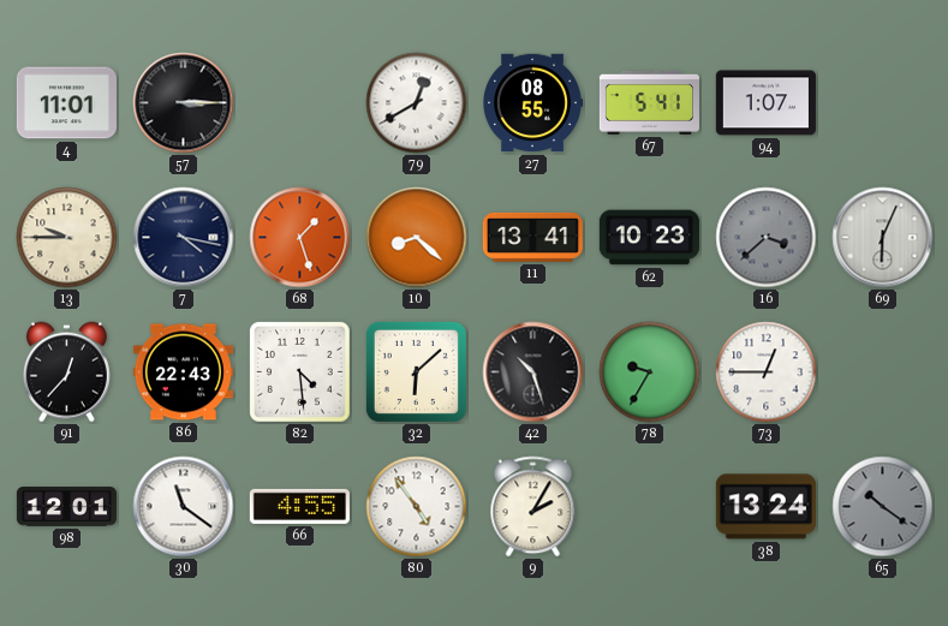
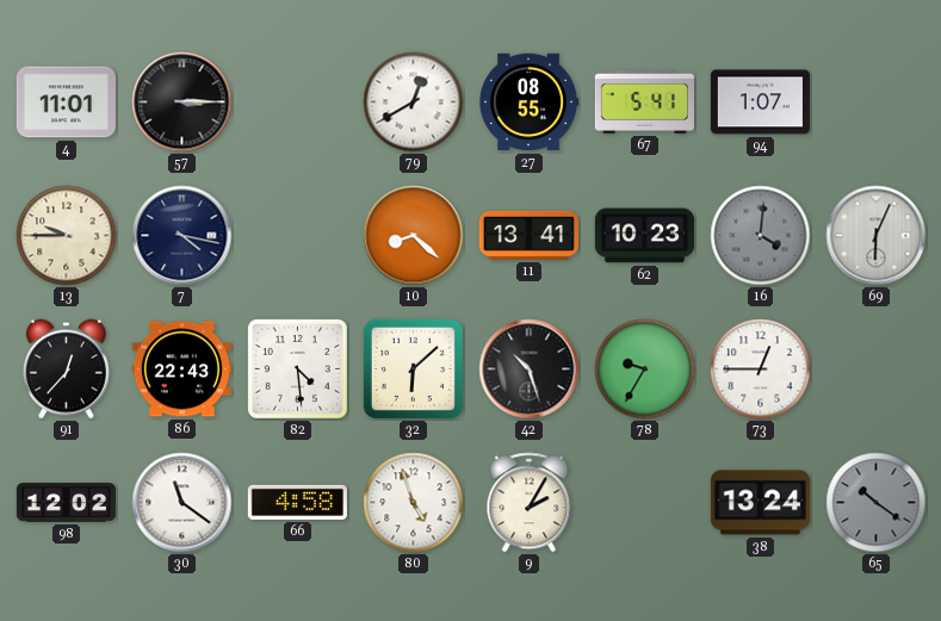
68: 1:27 -> none
16: 3:38 -> 4:01
98: 12:01 -> 12:02
66: 4:55 -> 4:58
80: 4:54 -> 4:57
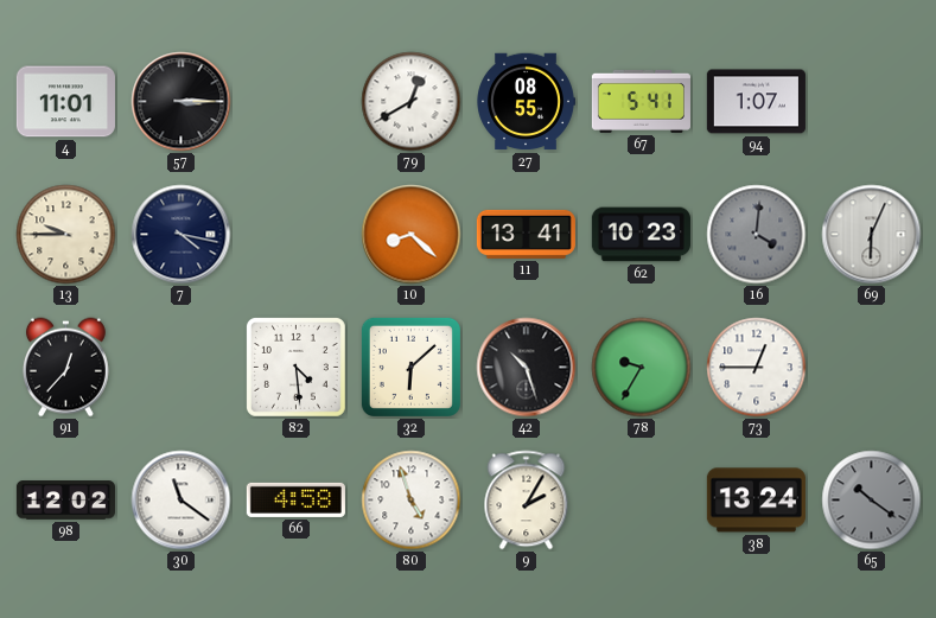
86: 22:43 -> none
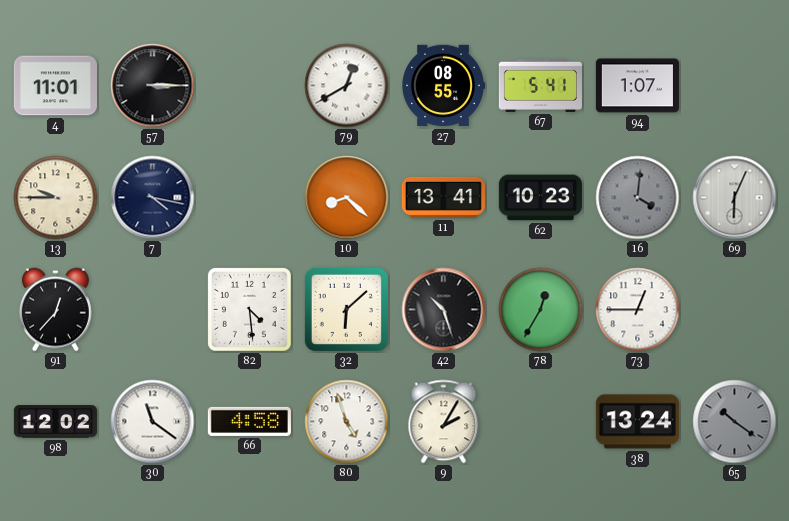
78: 9:35 -> 12:35
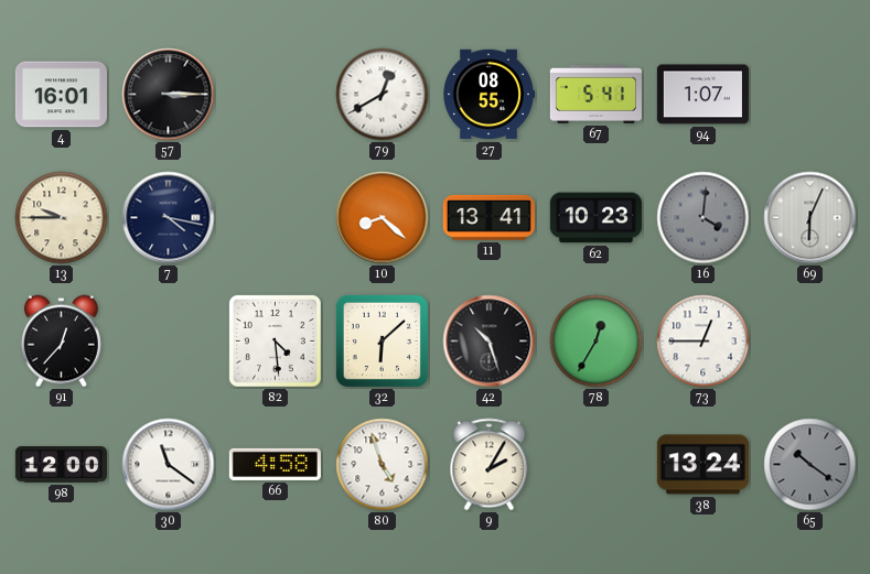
4: 11:01 -> 16:01
98: 12:02 -> 12:00
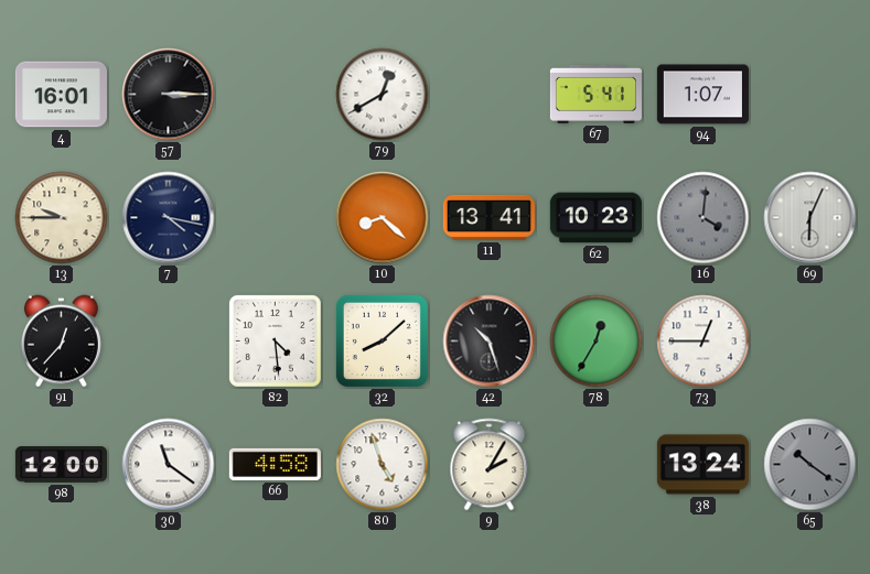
27: 08:55 -> none
32: 6:08 -> 8:08
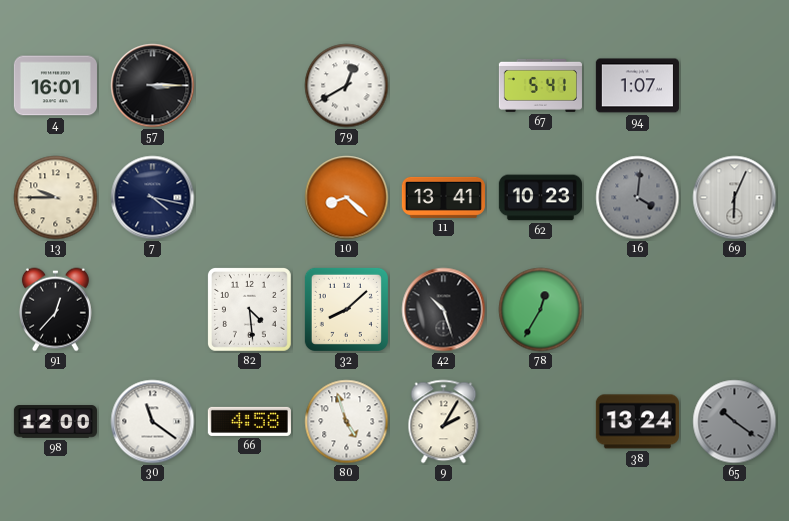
73: 12:45 -> none
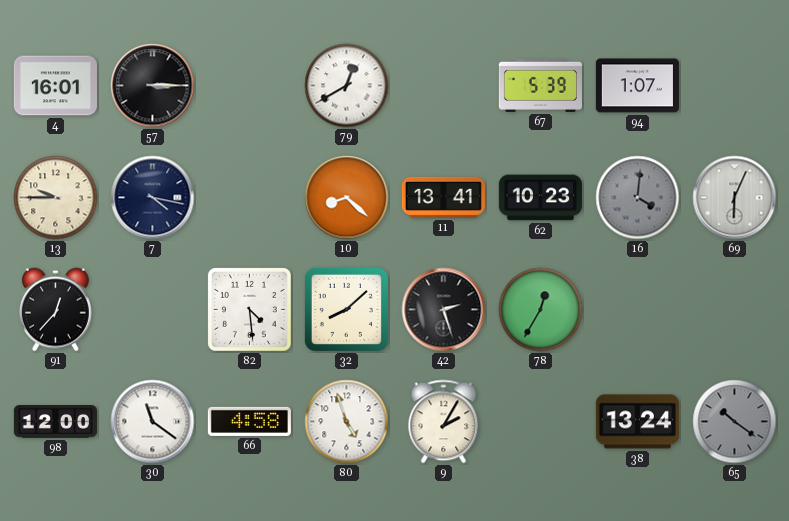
67: 5:41 -> 5:39
42: 10:27 -> 2:27
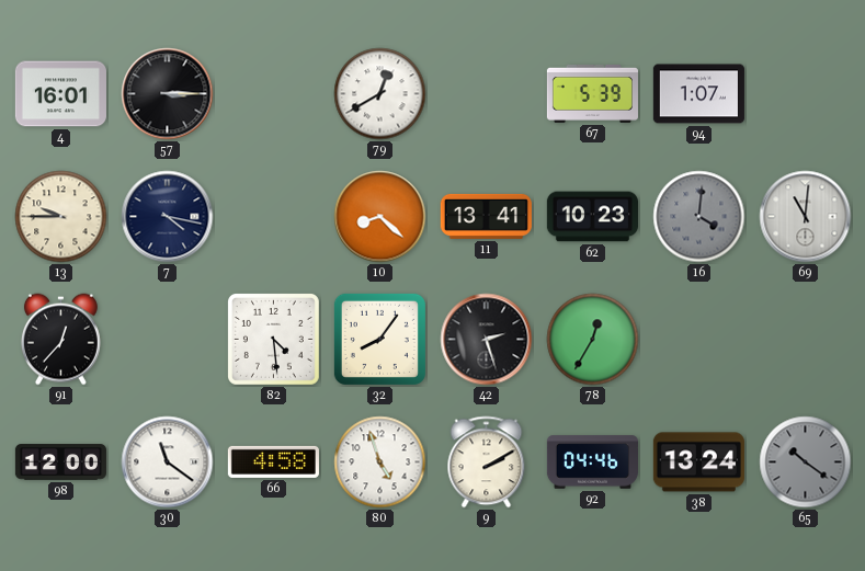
69: 6:04 -> 11:01
32: 8:08 -> 8:06
9: 2:05 -> 2:10
92: none -> 04:46
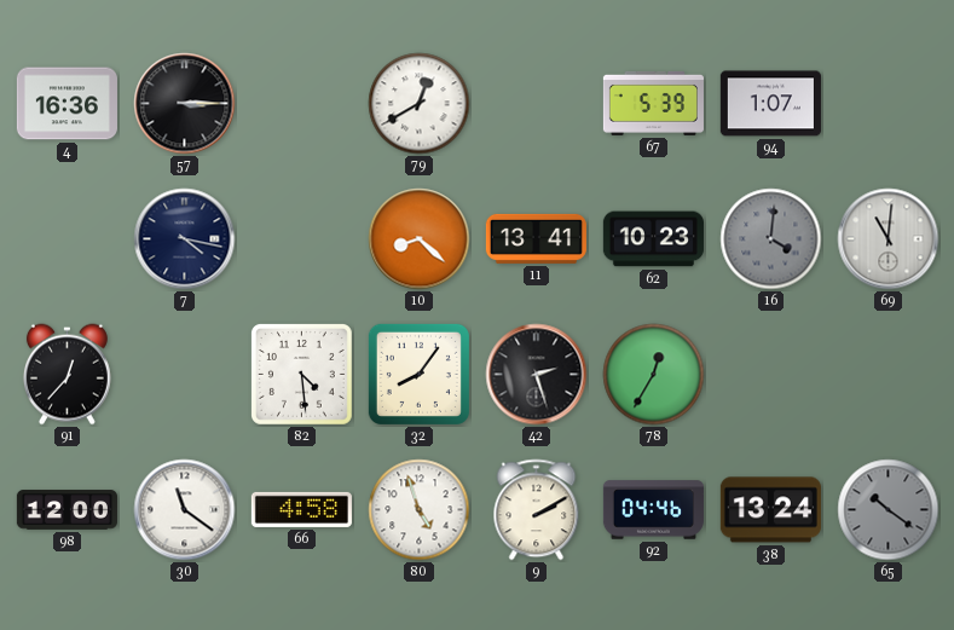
4: 16:01 -> 16:36
13: 9:45 -> none
